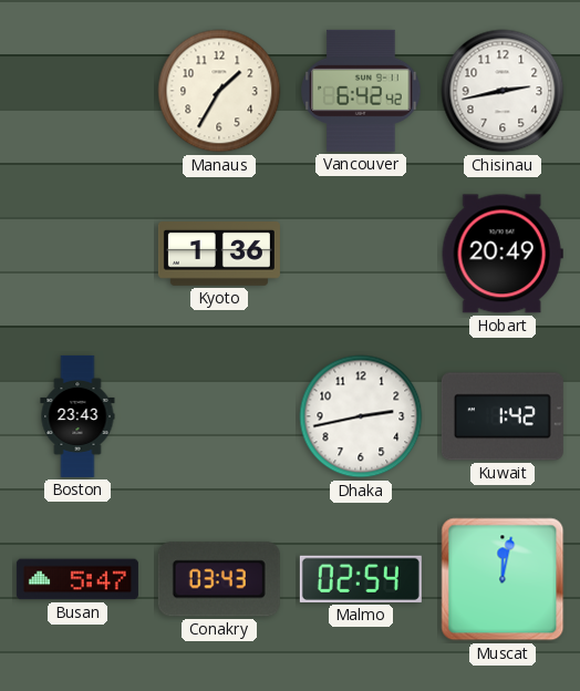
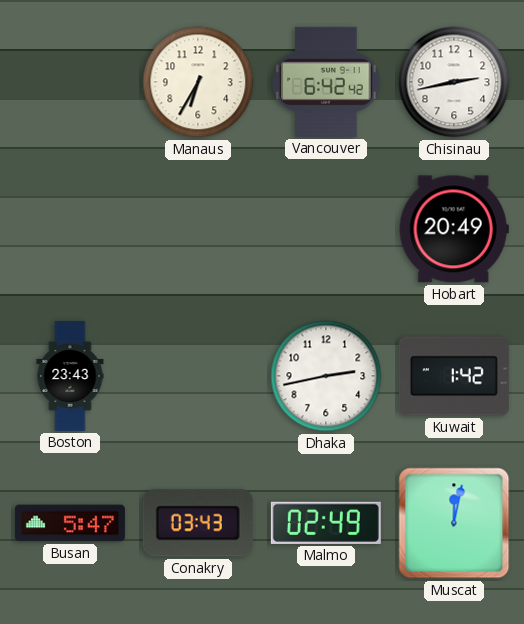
Manaus: 1:35 -> 6:35
Kyoto: 1:36 -> none
Malmo: 02:54 -> 02:49
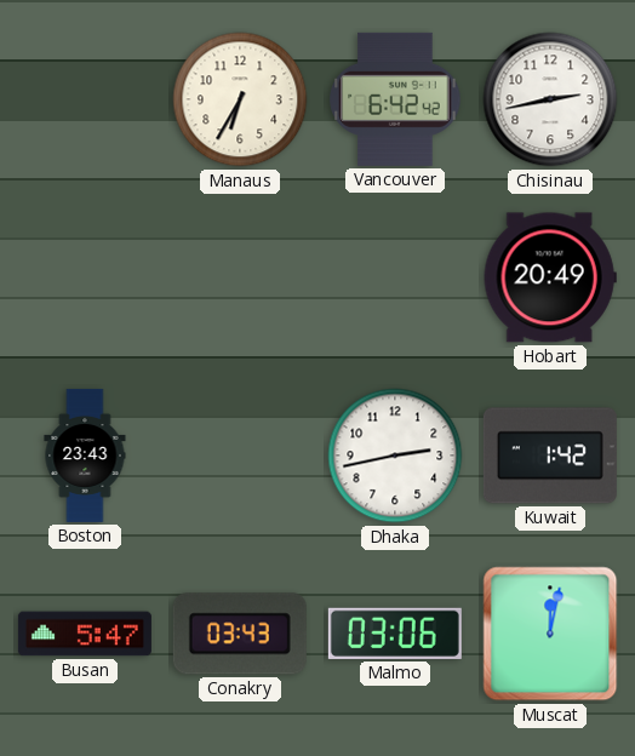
Malmo: 02:49 -> 03:06
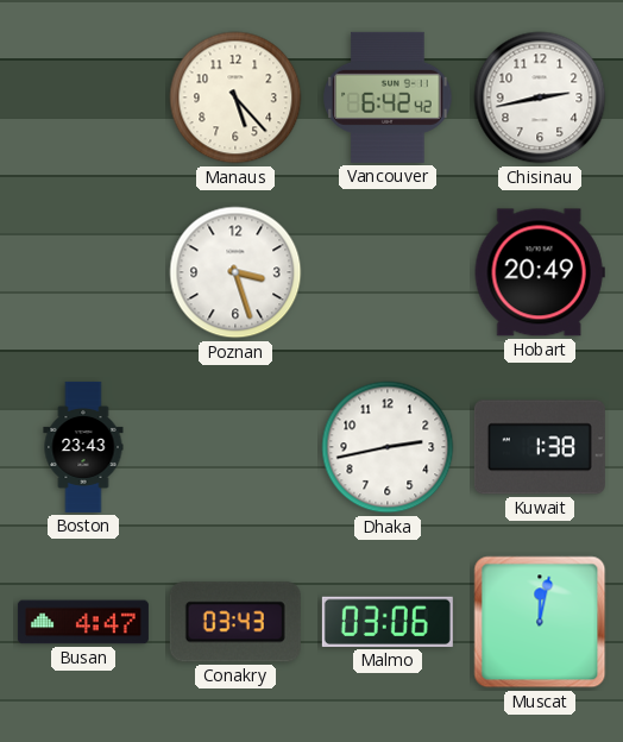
Manaus: 6:35 -> 5:23
Poznan: none -> 3:27
Kuwait: 1:42 -> 1:38
Busan: 5:47 -> 4:47
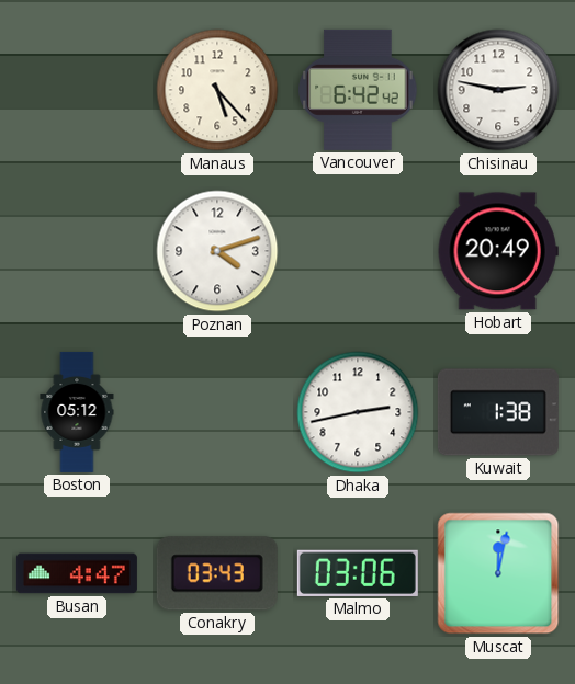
Chisinau: 2:43 -> 2:47
Poznan: 3:27 -> 4:12
Boston: 23:43 -> 05:12
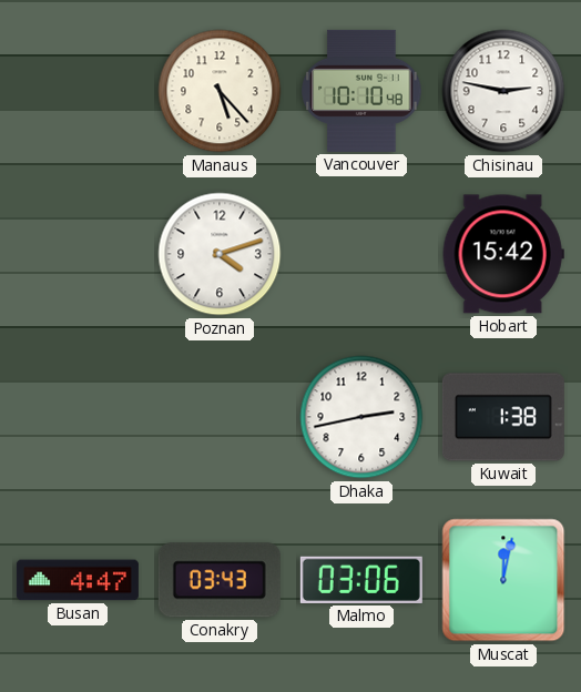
Vancouver: 6:42 -> 10:10
Hobart: 20:49 -> 15:42
Boston: 05:12 -> none
